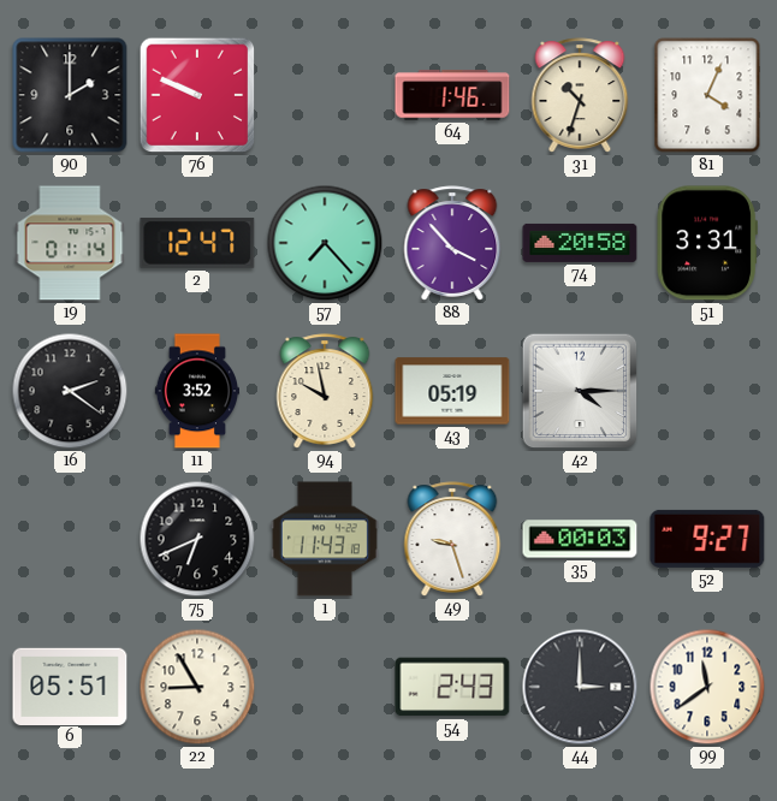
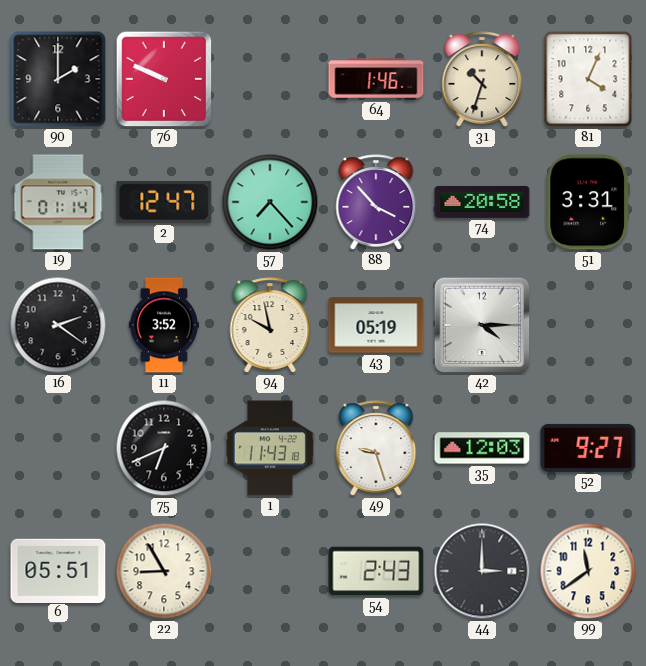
35: 00:03 -> 12:03
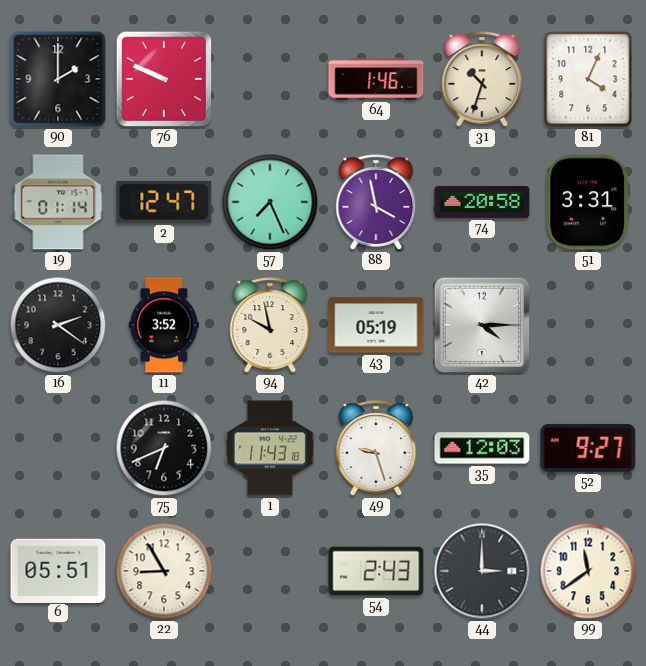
57: 7:23 -> 7:26
88: 3:53 -> 3:58
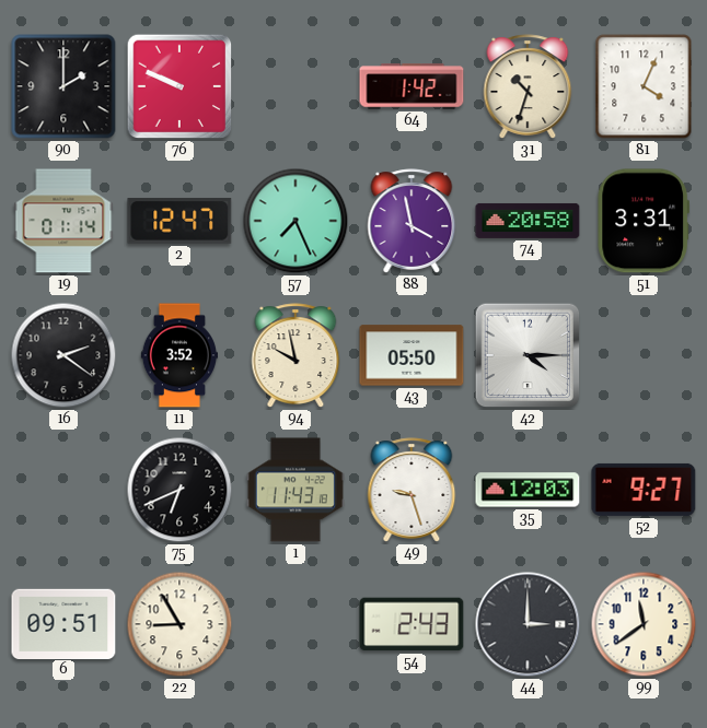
64: 1:46 -> 1:42
43: 05:19 -> 05:50
6: 05:51 -> 09:51
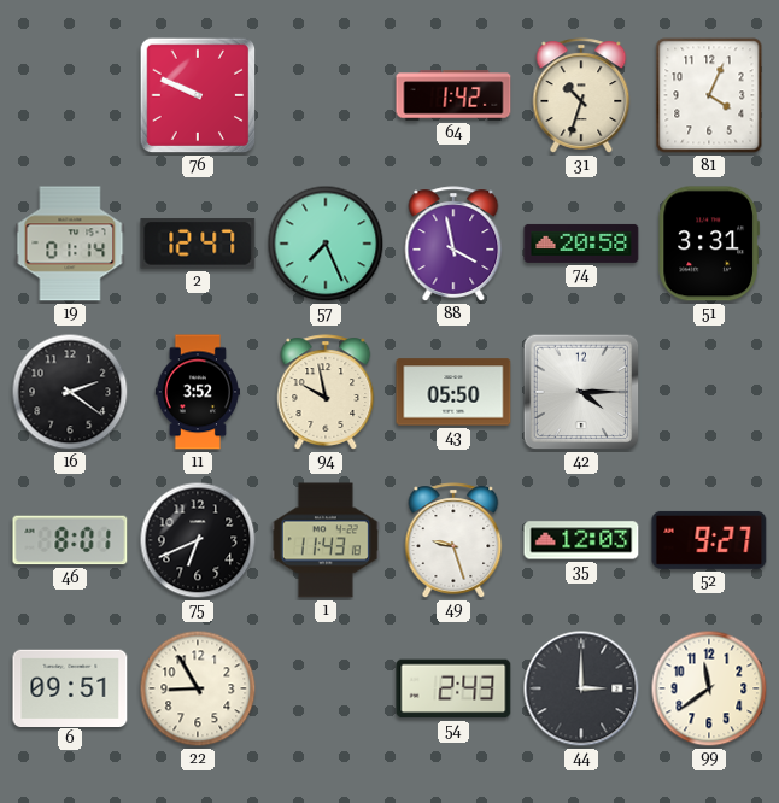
90: 2:00 -> none
46: none -> 8:01
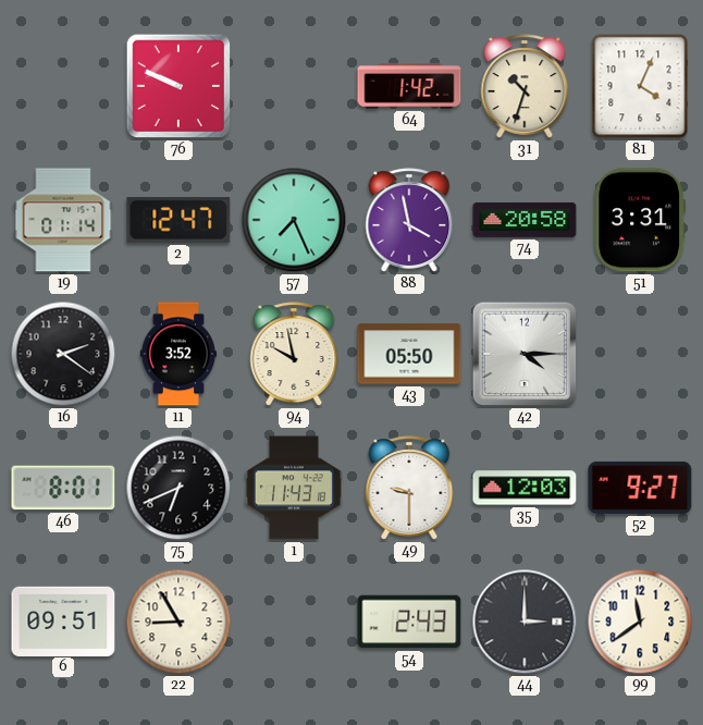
49: 9:27 -> 9:30
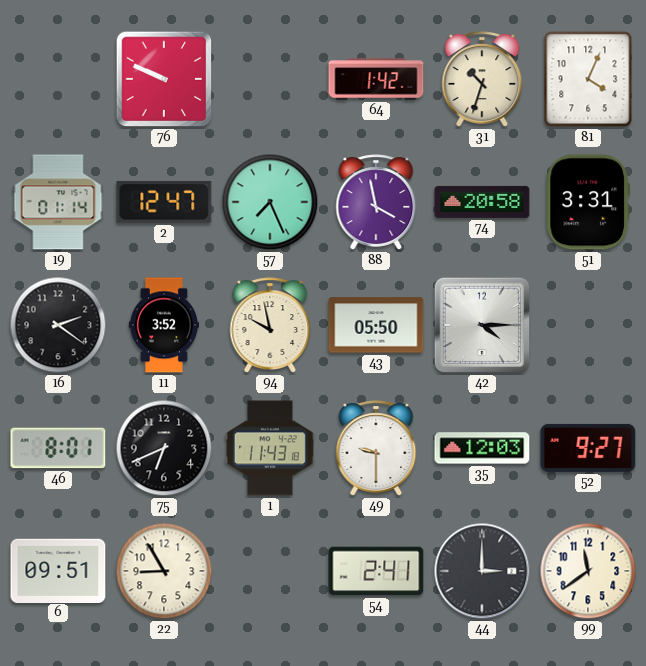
54: 2:43 -> 2:41
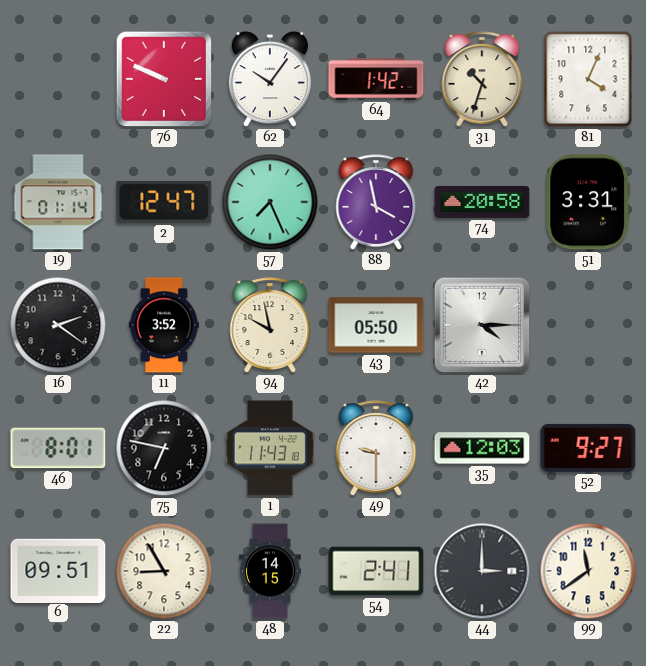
62: none -> 10:06
75: 6:41 -> 6:47
48: none -> 14:15
